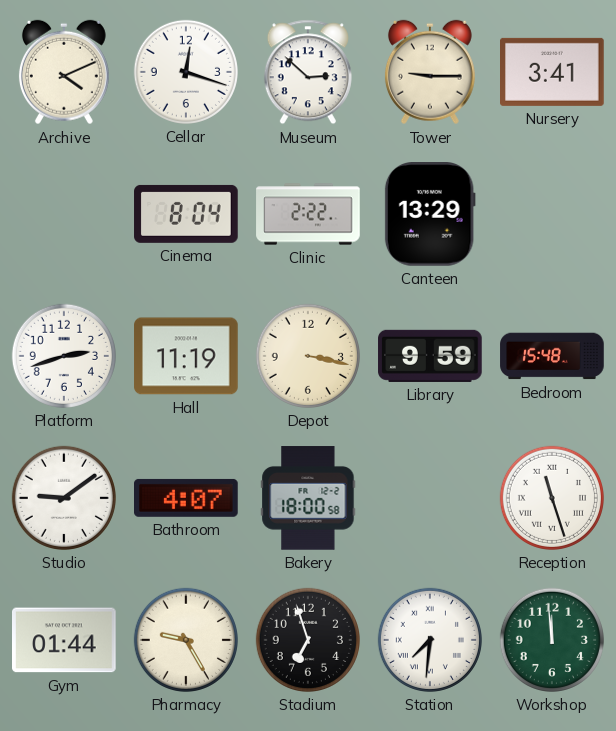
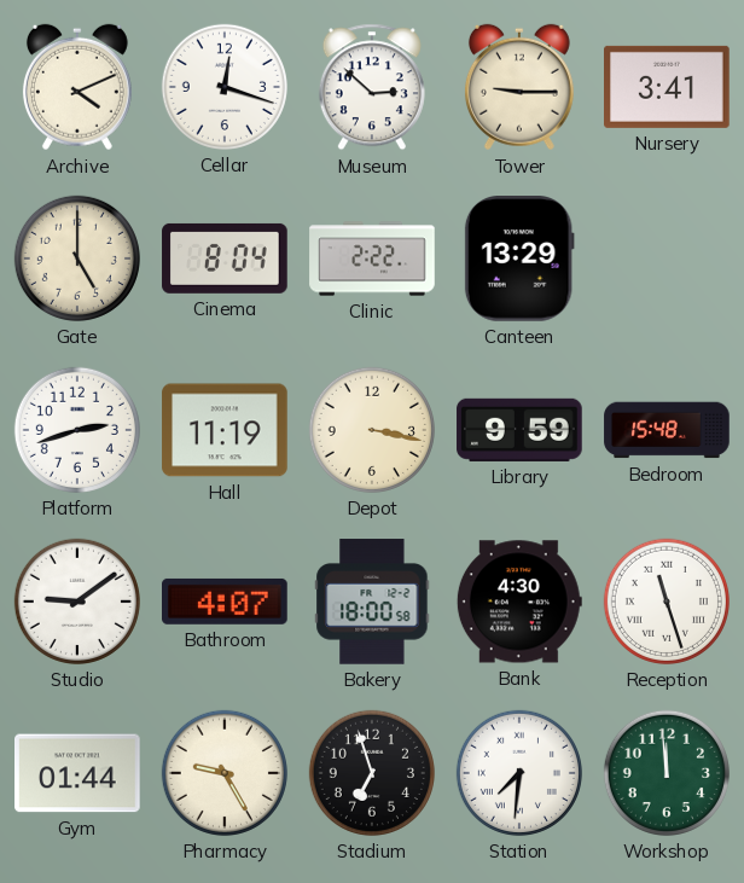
Gate: none -> 5:00
Bank: none -> 4:30
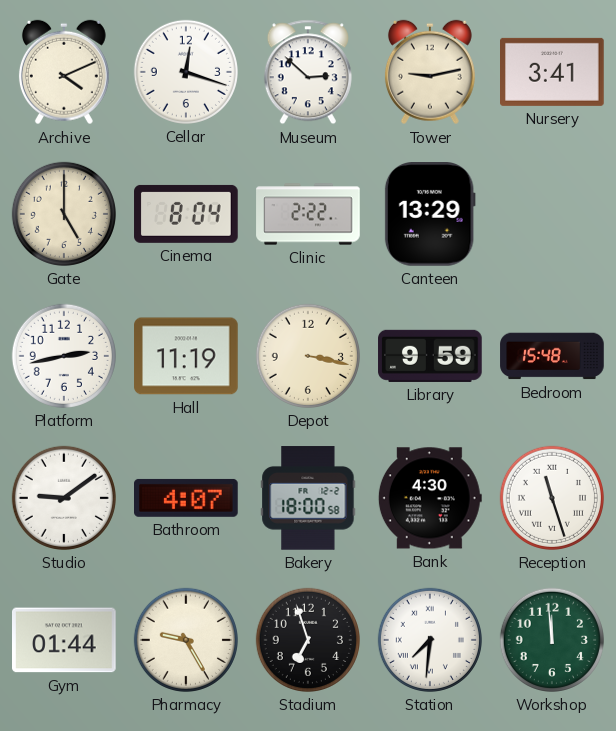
Tower: 9:15 -> 9:13
Platform: 2:42 -> 2:43
